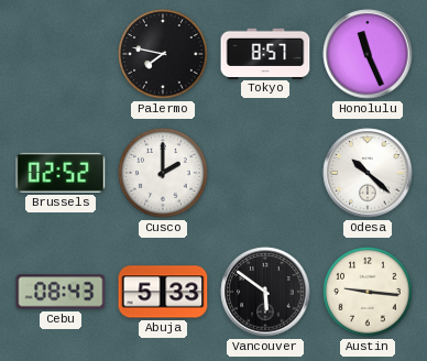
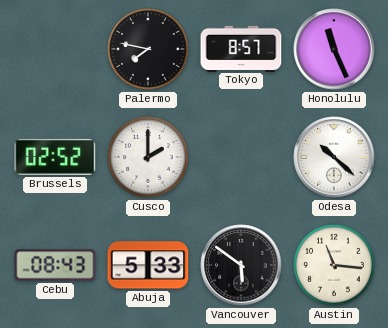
Austin: 9:16 -> 11:16
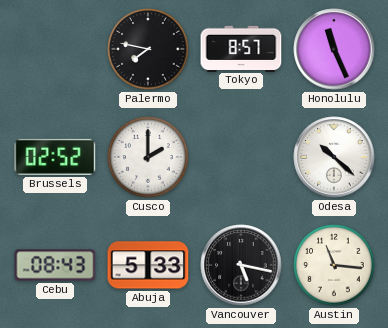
Vancouver: 5:51 -> 5:17
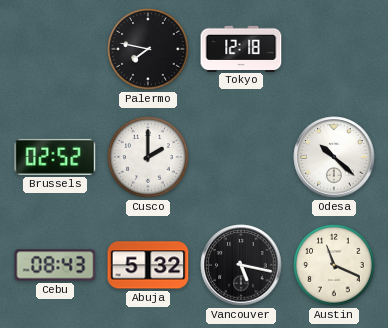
Tokyo: 8:57 -> 12:18
Honolulu: 11:26 -> none
Abuja: 5:33 -> 5:32
Austin: 11:16 -> 11:19
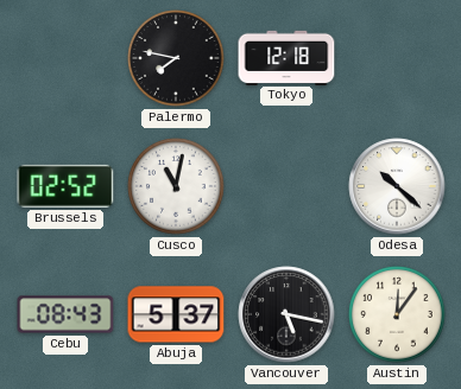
Cusco: 2:00 -> 11:02
Abuja: 5:32 -> 5:37
Austin: 11:19 -> 12:06
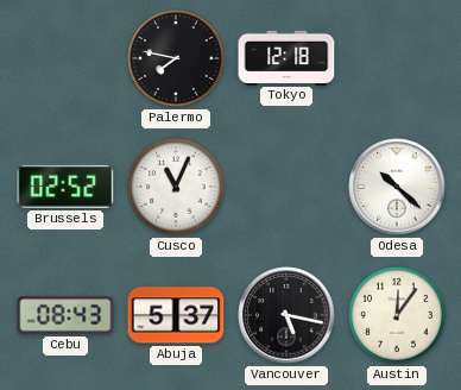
Cusco: 11:02 -> 11:04
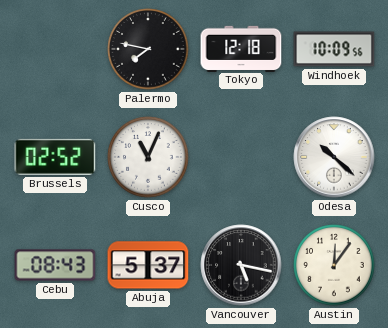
Windhoek: none -> 10:09
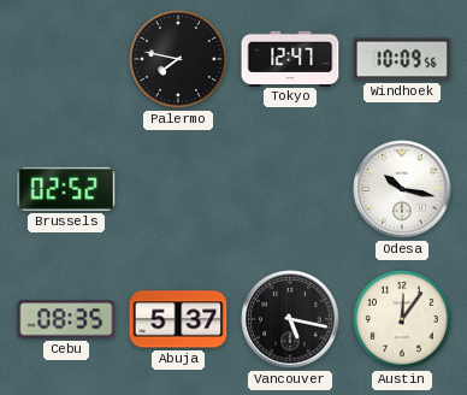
Tokyo: 12:18 -> 12:47
Cusco: 11:04 -> none
Odesa: 10:22 -> 10:17
Cebu: 08:43 -> 08:35
